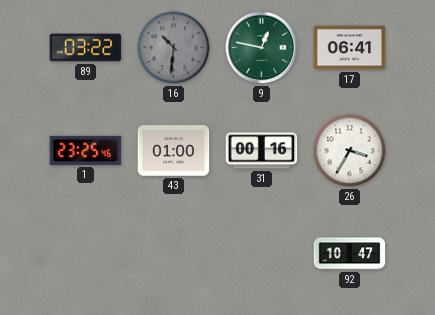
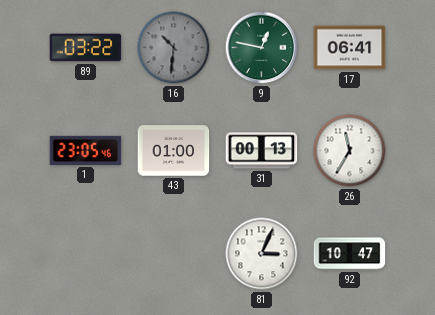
1: 23:25 -> 23:05
31: 00:16 -> 00:13
26: 3:35 -> 11:35
81: none -> 3:04
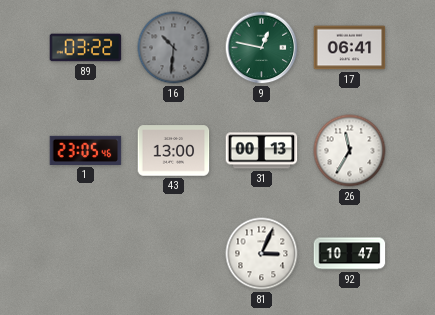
43: 01:00 -> 13:00
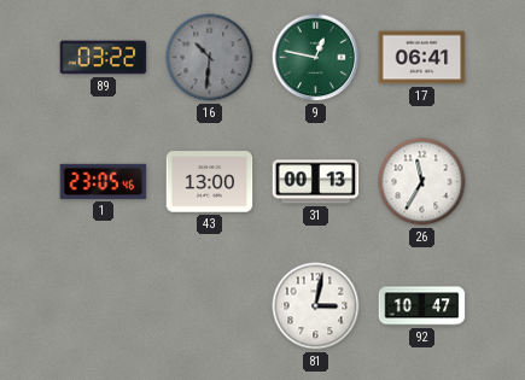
81: 3:04 -> 3:02
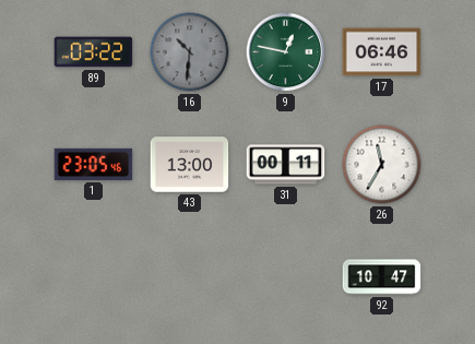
17: 06:41 -> 06:46
31: 00:13 -> 00:11
81: 3:02 -> none
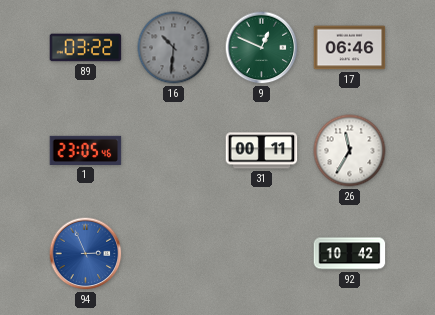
9: 12:47 -> 12:49
43: 13:00 -> none
94: none -> 2:56
92: 10:47 -> 10:42
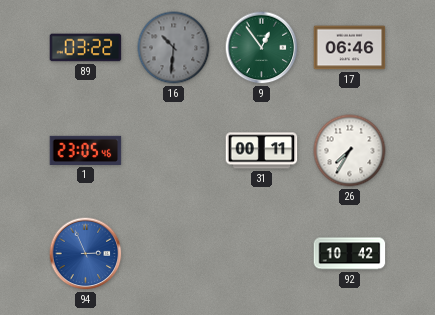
9: 12:49 -> 12:54
26: 11:35 -> 7:35
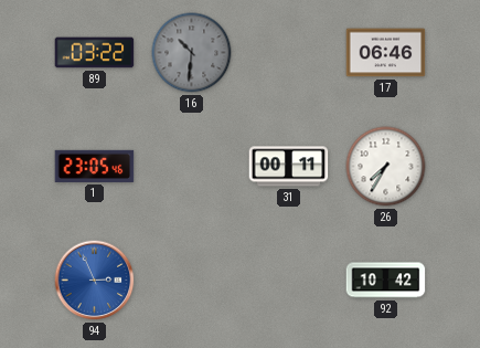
9: 12:54 -> none
